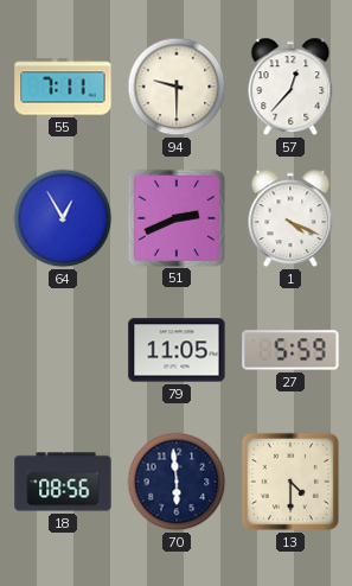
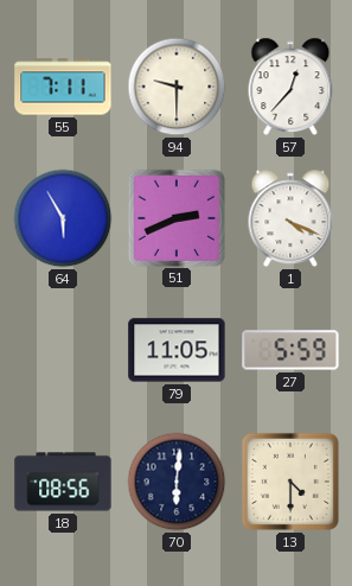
64: 12:55 -> 5:55
70: 5:59 -> 6:01
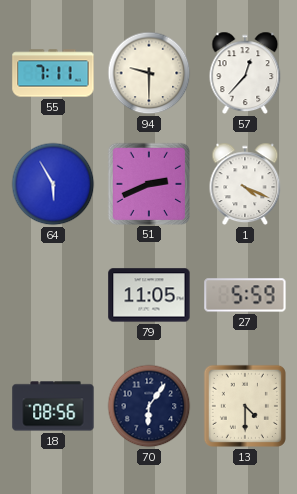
70: 6:01 -> 6:06
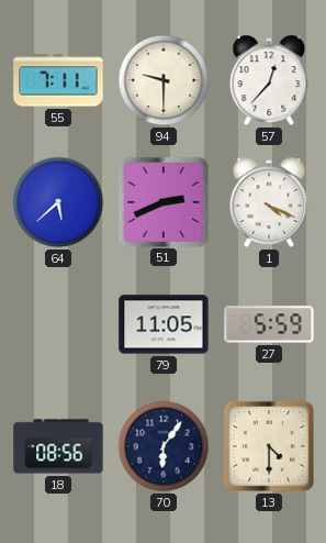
64: 5:55 -> 5:38
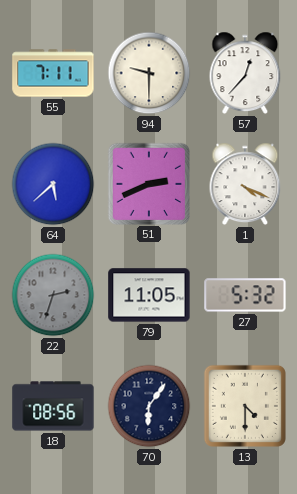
22: none -> 2:33
27: 5:59 -> 5:32
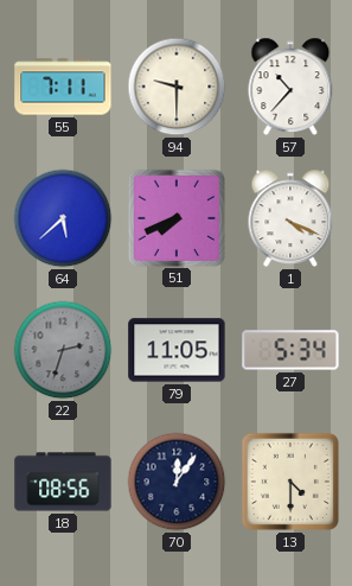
57: 12:37 -> 10:37
51: 2:41 -> 7:41
27: 5:32 -> 5:34
70: 6:06 -> 12:06
